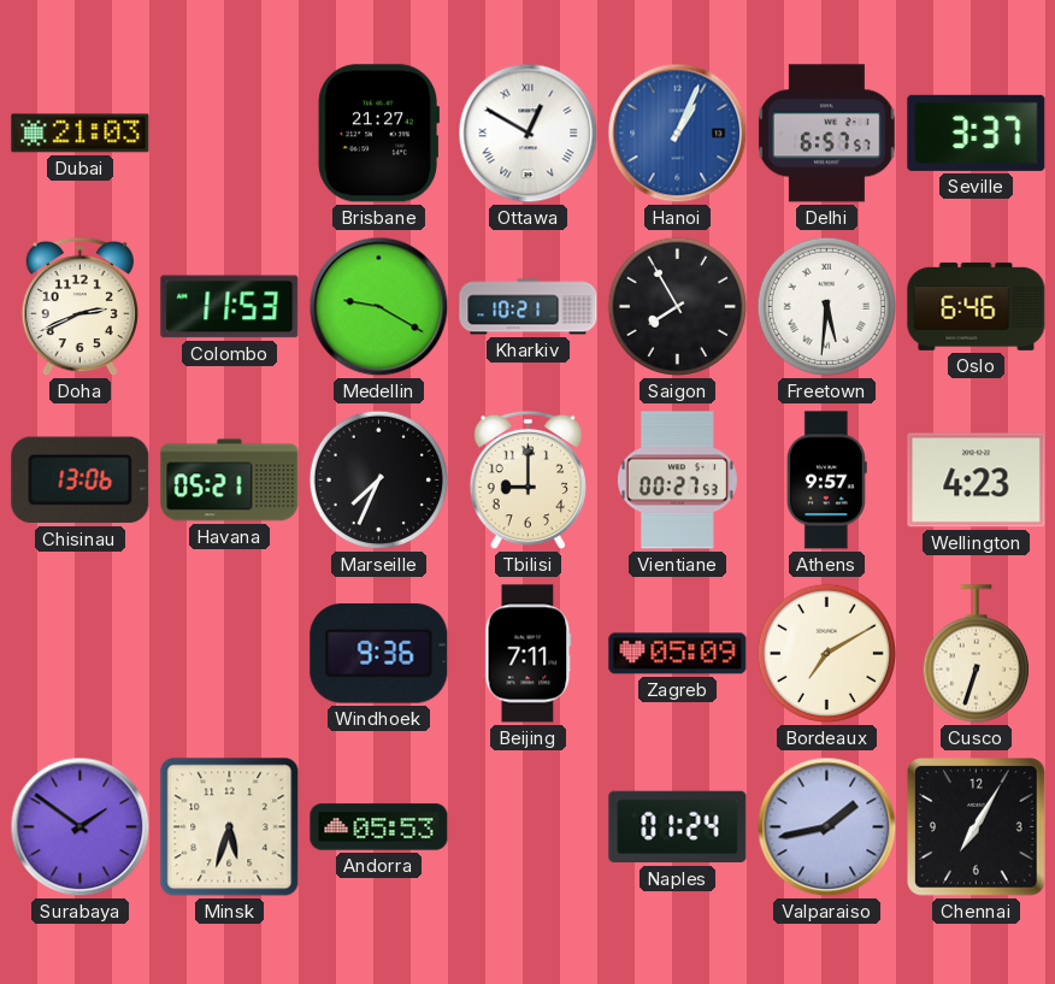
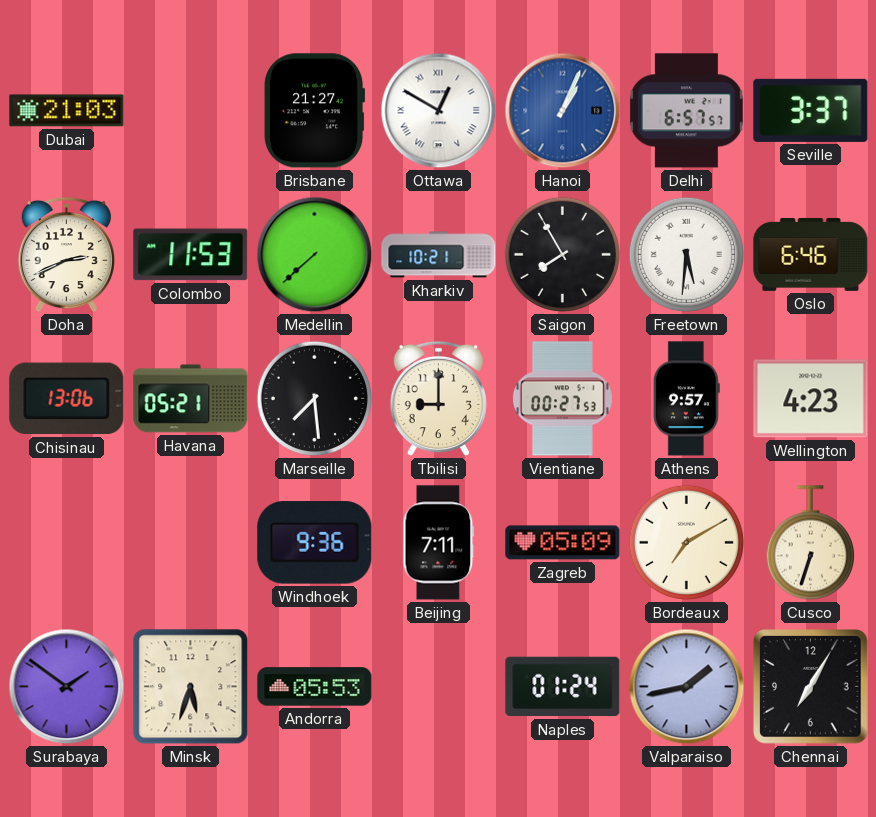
Medellin: 9:20 -> 7:38
Marseille: 7:34 -> 7:29
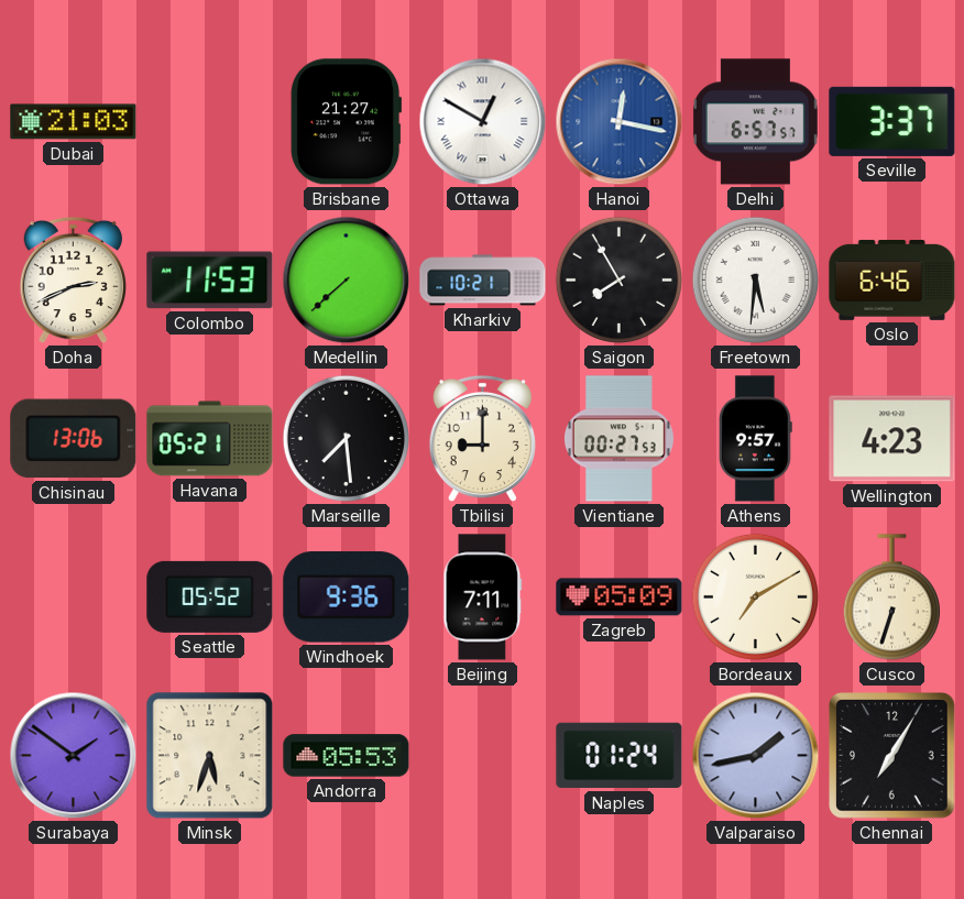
Hanoi: 1:04 -> 12:17
Seattle: none -> 05:52
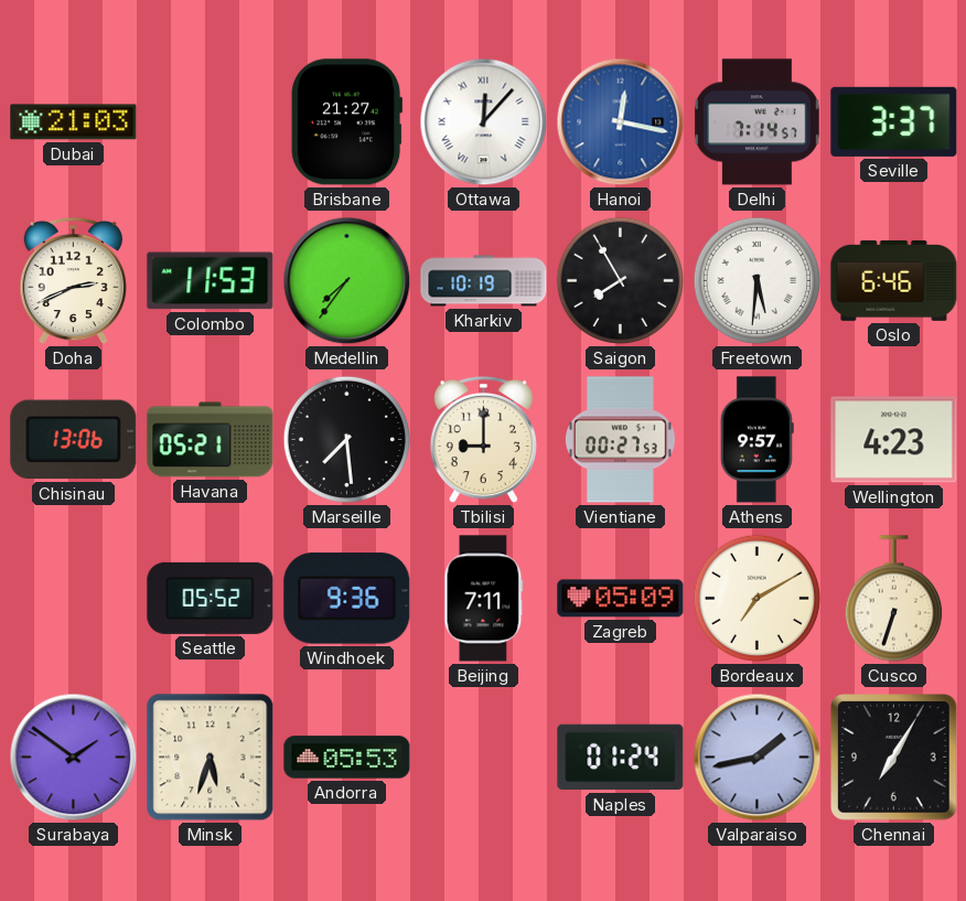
Ottawa: 12:50 -> 12:07
Delhi: 6:57 -> 7:14
Medellin: 7:38 -> 7:36
Kharkiv: 10:21 -> 10:19
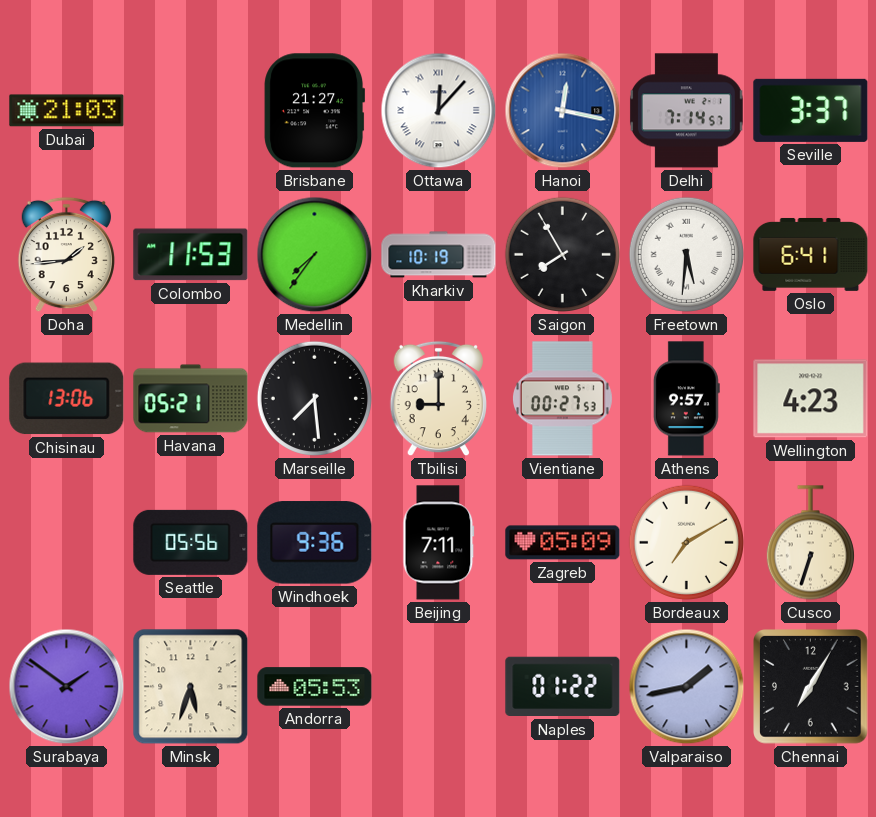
Doha: 2:41 -> 1:44
Oslo: 6:46 -> 6:41
Seattle: 05:52 -> 05:56
Naples: 01:24 -> 01:22
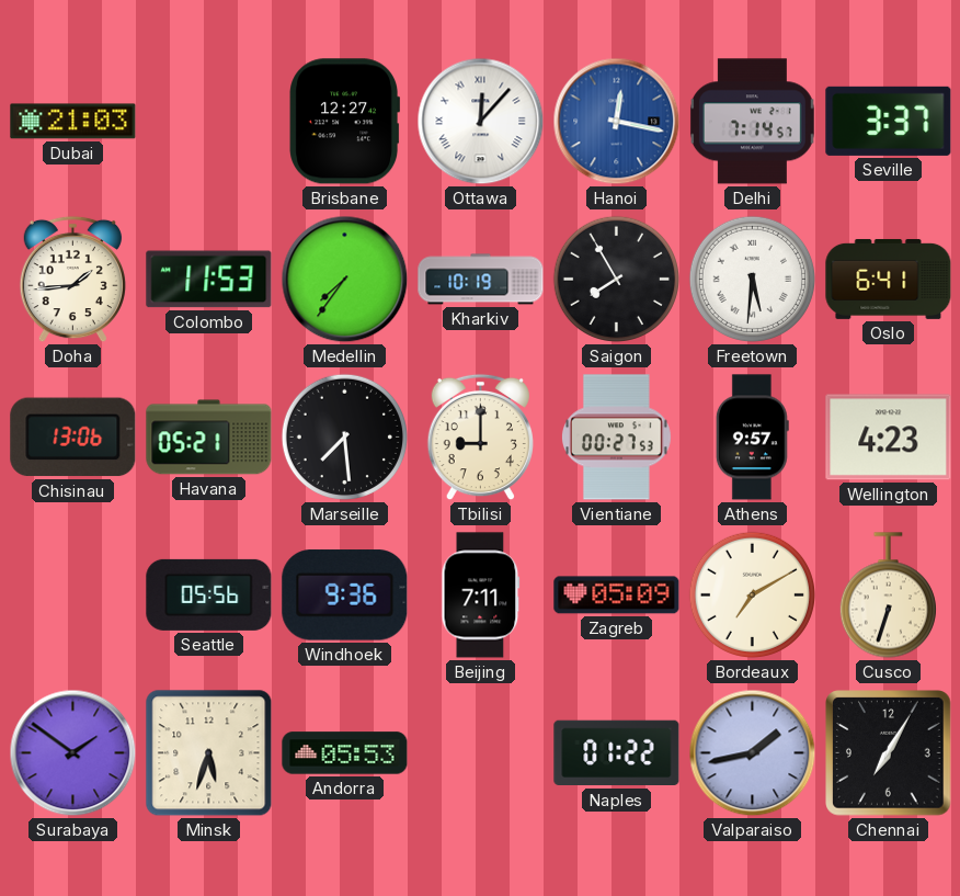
Brisbane: 21:27 -> 12:27
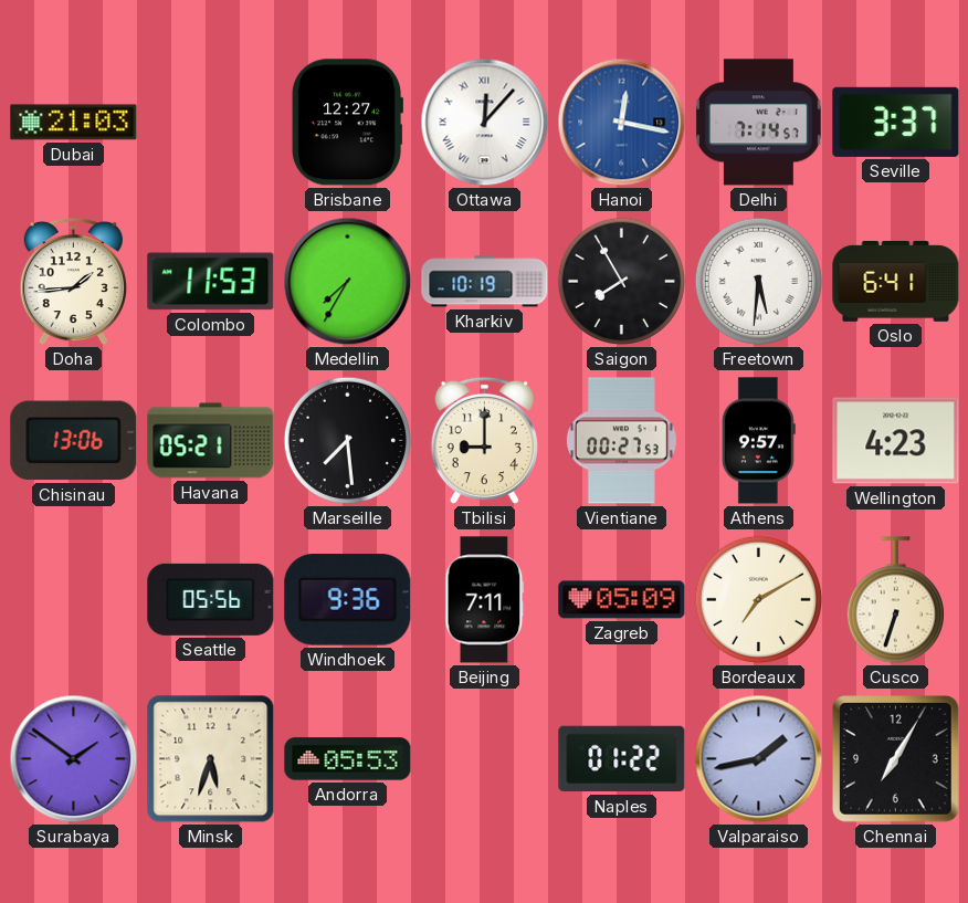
Medellin: 7:36 -> 7:35
